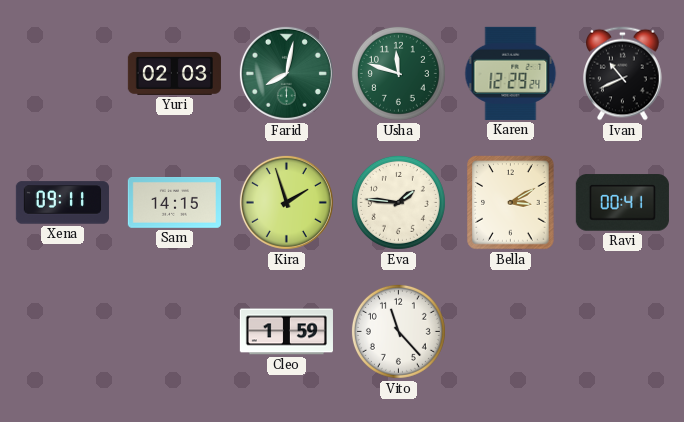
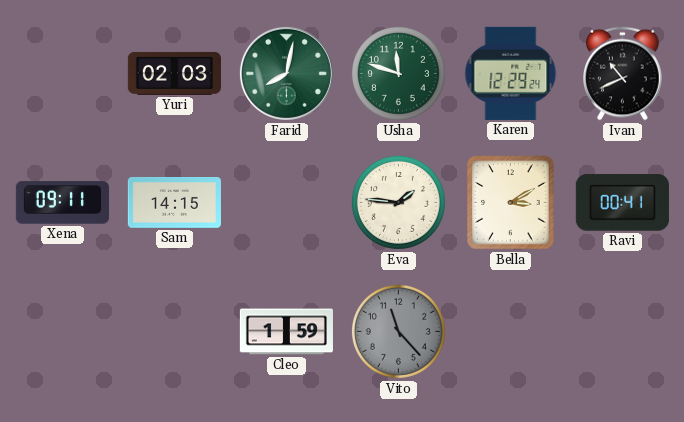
Kira: 1:57 -> none
Vito dial: white -> grey
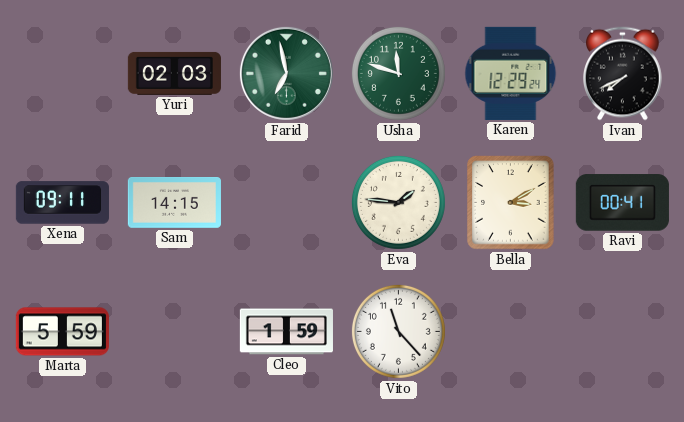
Farid: 8:02 -> 6:58
Ivan: 10:41 -> 7:41
Marta: none -> 5:59
Vito dial: grey -> white
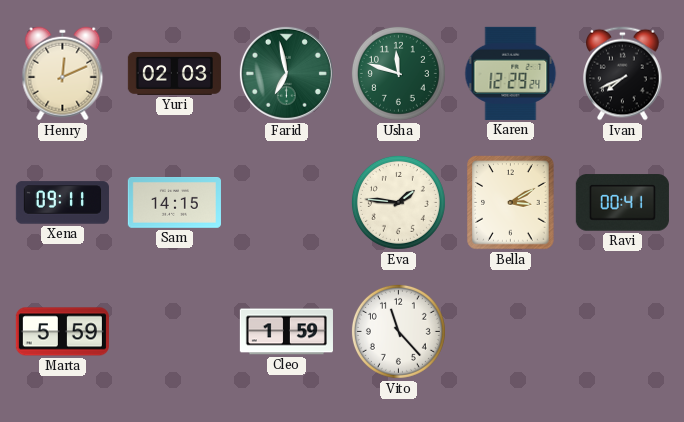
Henry: none -> 12:11
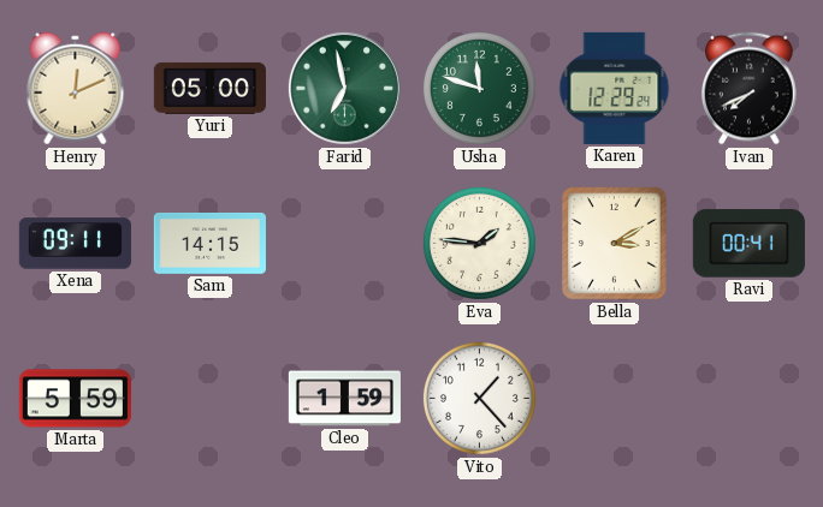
Yuri: 02:03 -> 05:00
Vito: 11:23 -> 1:23
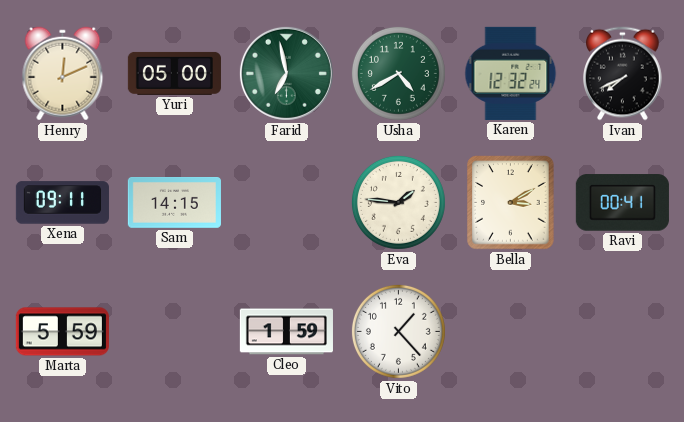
Usha: 11:48 -> 4:40
Karen: 12:29 -> 12:32
